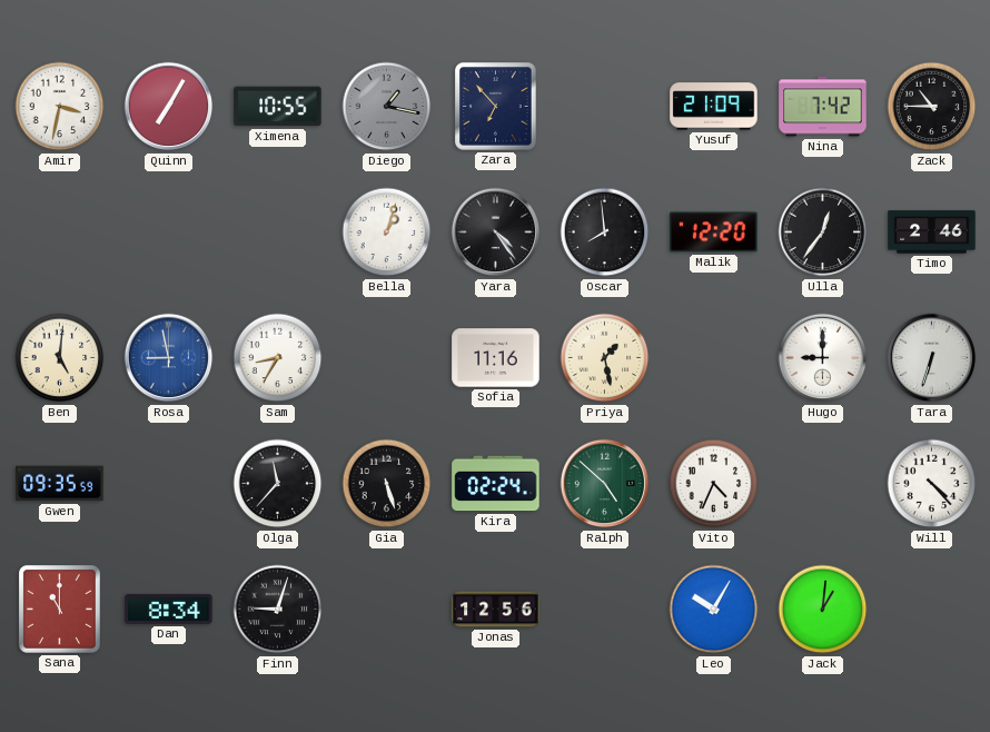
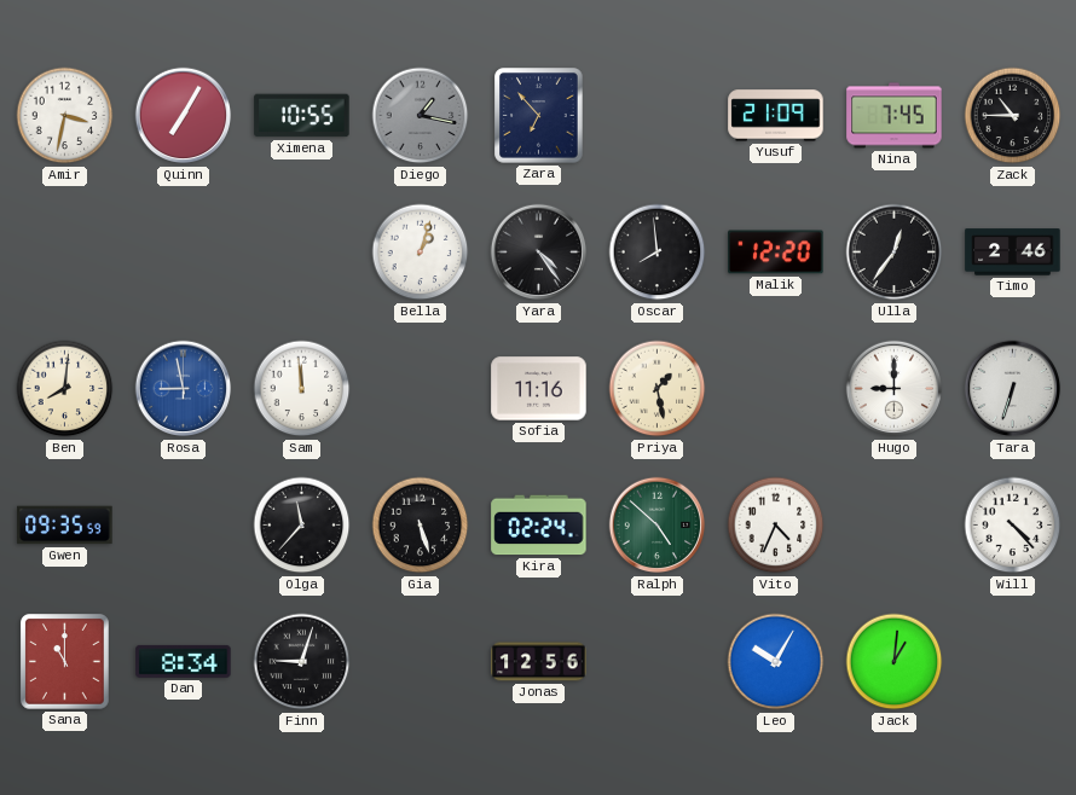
Nina: 7:42 -> 7:45
Ben: 5:01 -> 8:01
Sam: 8:35 -> 11:59
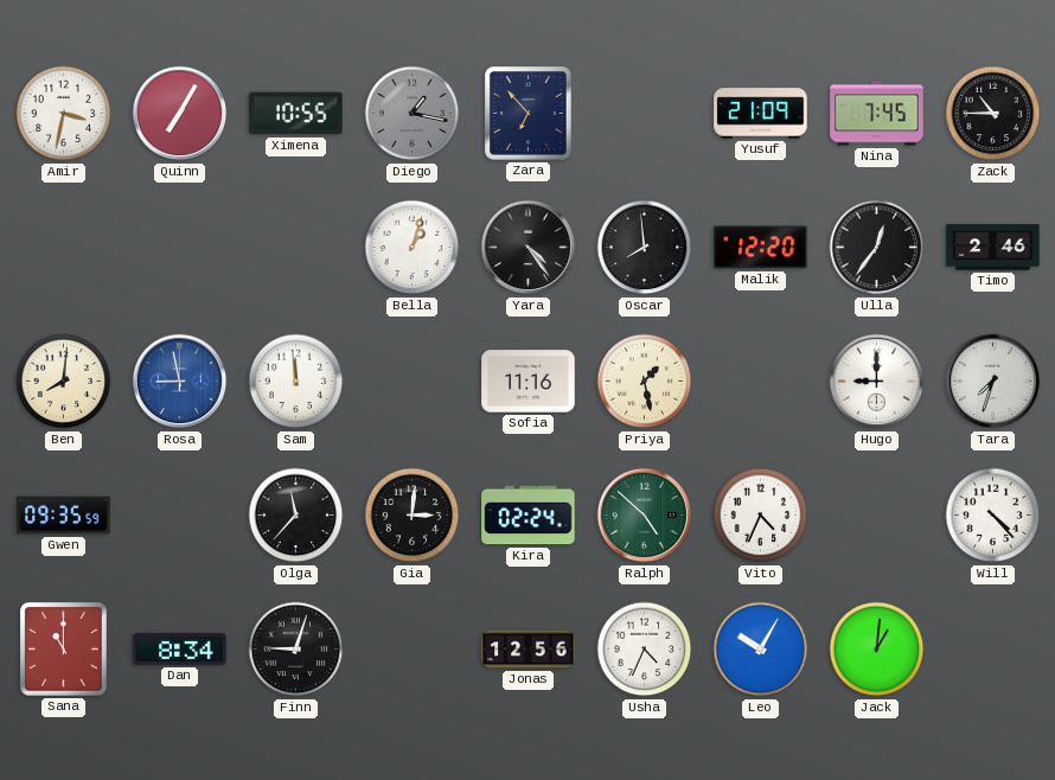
Tara: 6:33 -> 7:33
Gia: 5:27 -> 3:01
Usha: none -> 4:34
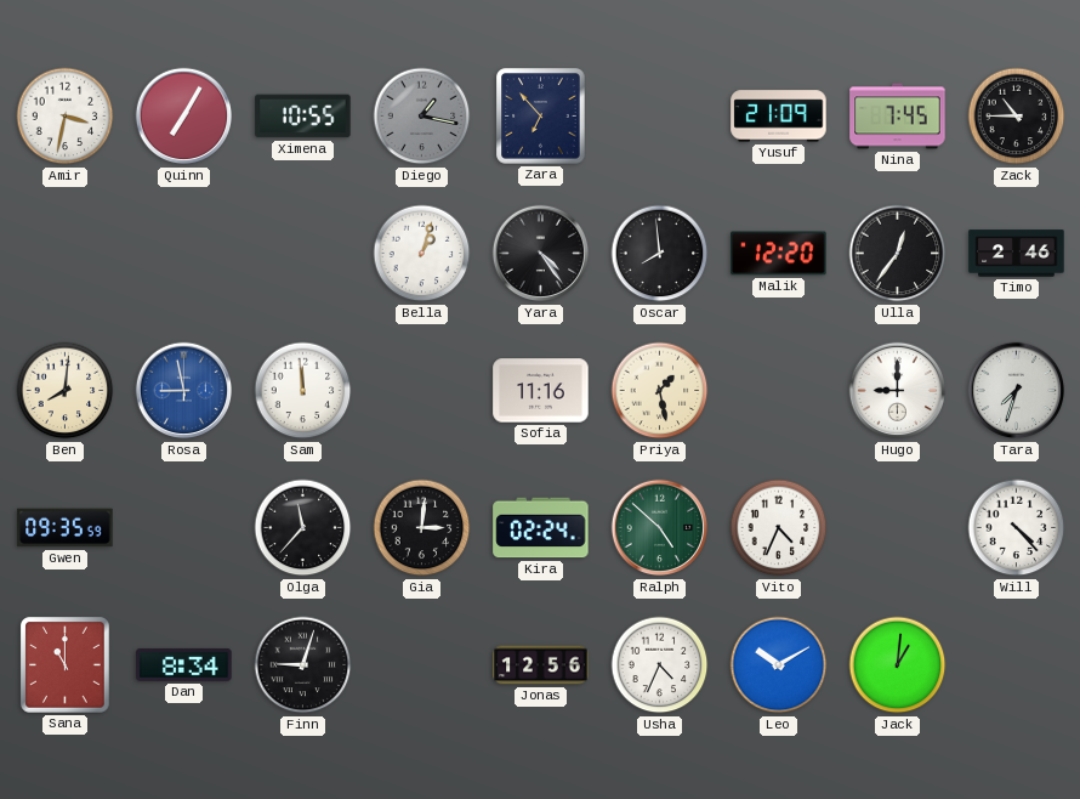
Leo: 10:05 -> 10:10
